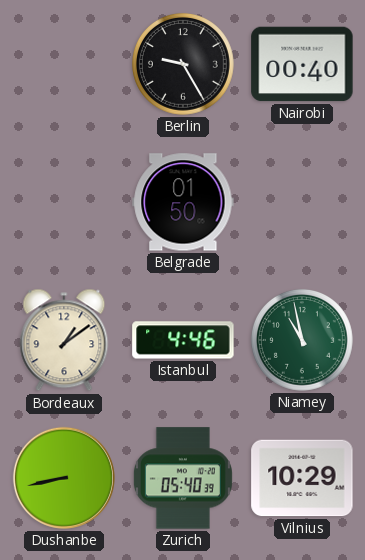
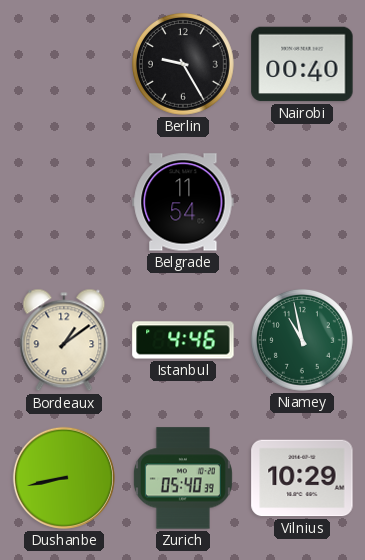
Belgrade: 01:50 -> 11:54
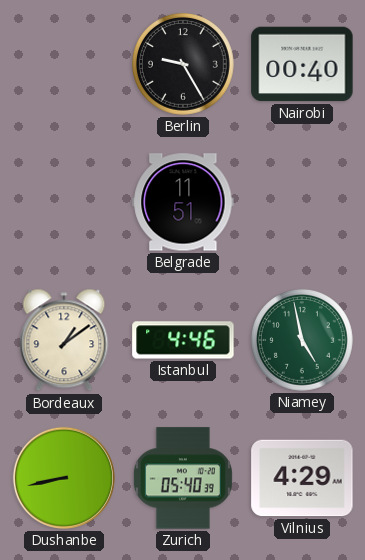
Belgrade: 11:54 -> 11:51
Niamey: 10:58 -> 4:58
Vilnius: 10:29 -> 4:29
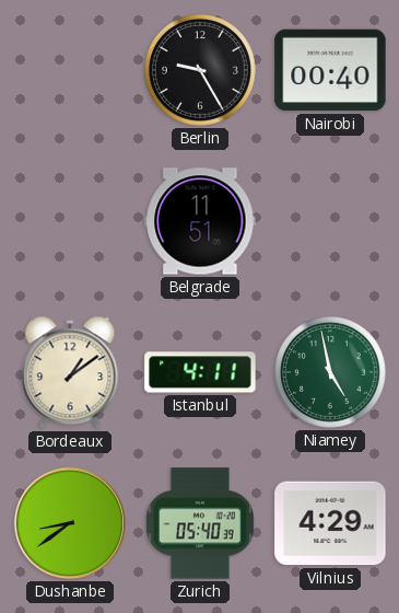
Istanbul: 4:46 -> 4:11
Dushanbe: 8:43 -> 8:39
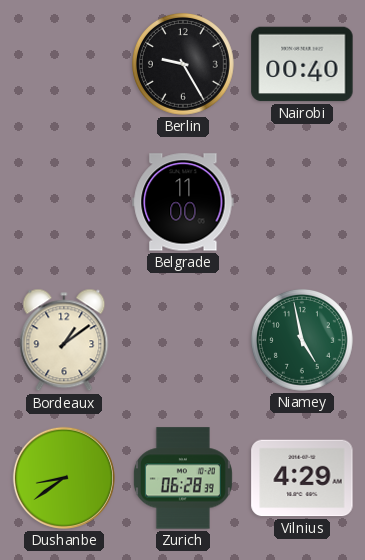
Belgrade: 11:51 -> 11:00
Istanbul: 4:11 -> none
Zurich: 05:40 -> 06:28
